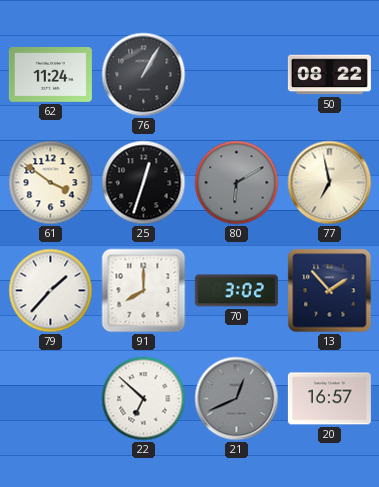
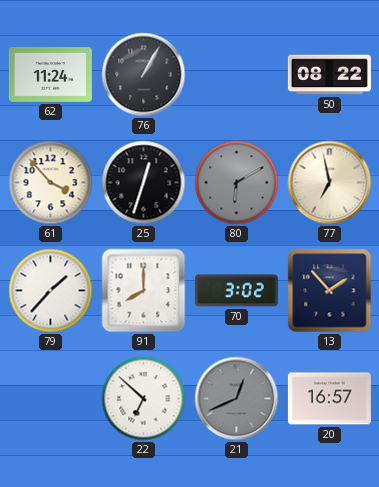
61: 3:51 -> 3:53
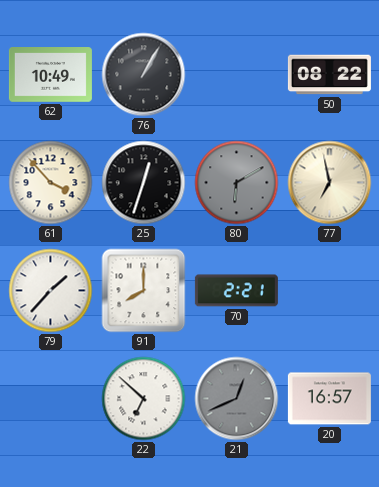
62: 11:24 -> 10:49
70: 3:02 -> 2:21
13: 1:53 -> none
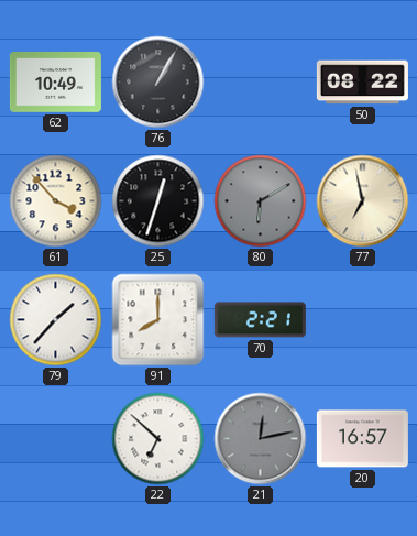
21: 12:41 -> 12:13
